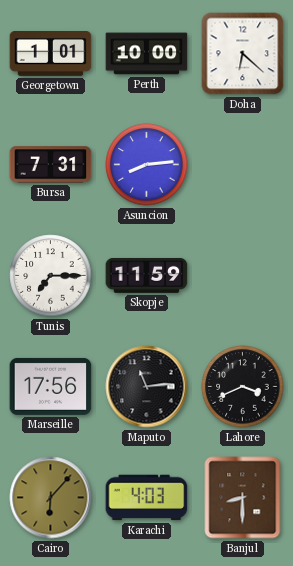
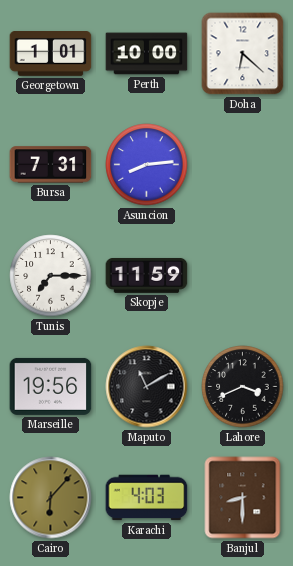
Marseille: 17:56 -> 19:56
Maputo: 11:14 -> 11:10
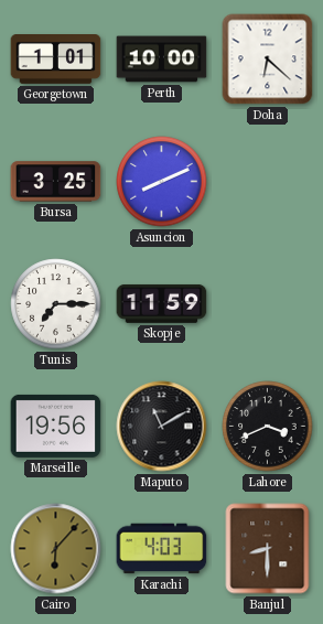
Bursa: 7:31 -> 3:25
Asuncion: 8:14 -> 8:11
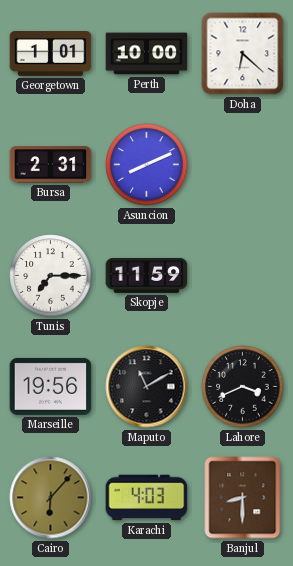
Bursa: 3:25 -> 2:31
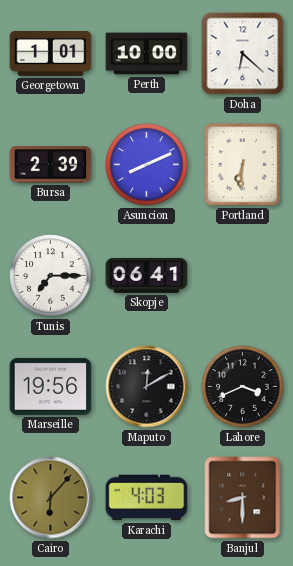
Bursa: 2:31 -> 2:39
Portland: none -> 6:31
Skopje: 11:59 -> 06:41
Maputo: 11:10 -> 12:10
